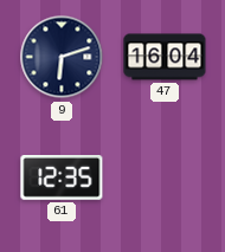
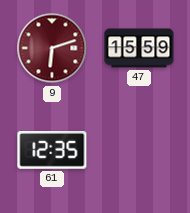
9 dial: navy -> burgundy
47: 16:04 -> 15:59
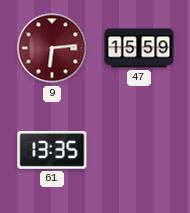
9: 6:12 -> 6:14
61: 12:35 -> 13:35
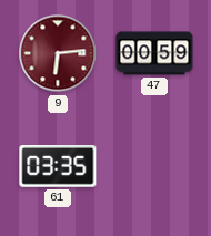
47: 15:59 -> 00:59
61: 13:35 -> 03:35
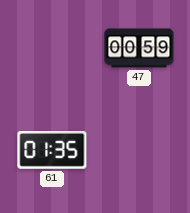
9: 6:14 -> none
61: 03:35 -> 01:35
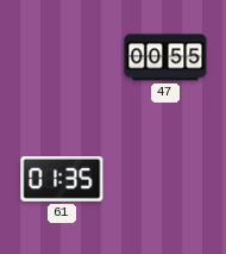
47: 00:59 -> 00:55
